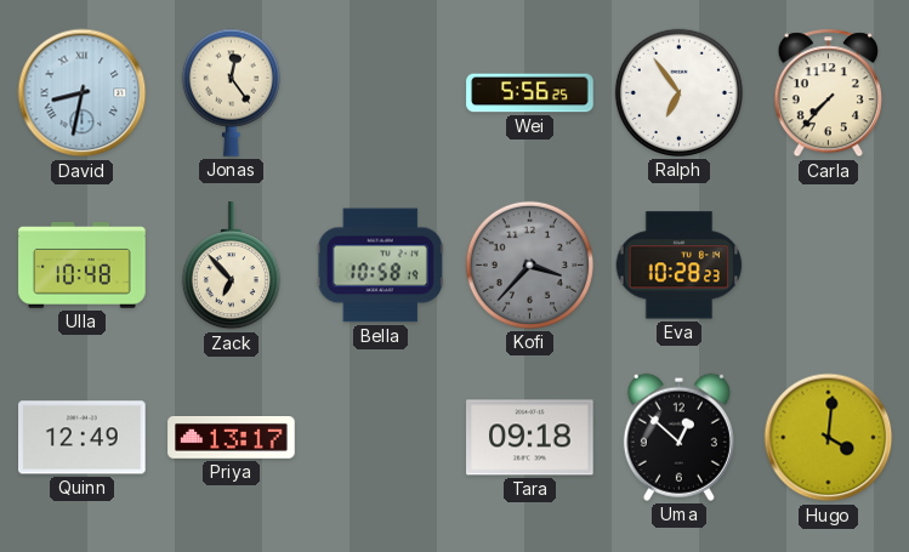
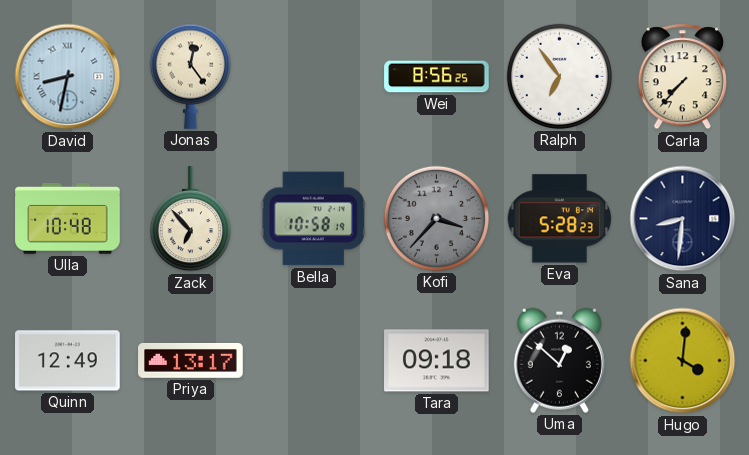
Wei: 5:56 -> 8:56
Eva: 10:28 -> 5:28
Sana: none -> 8:31
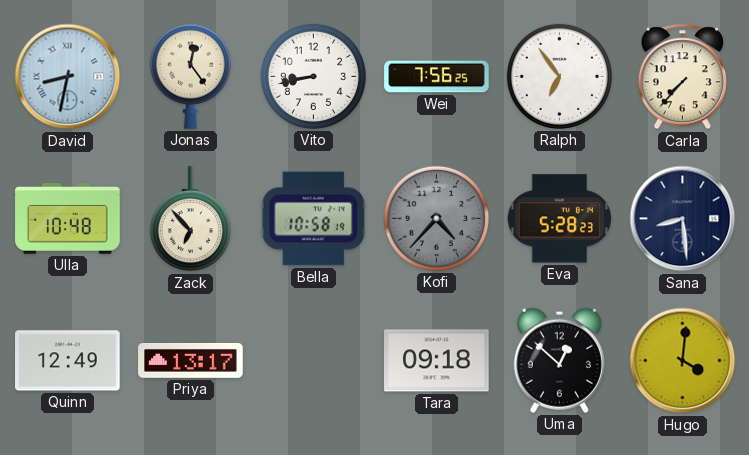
Vito: none -> 8:43
Wei: 8:56 -> 7:56
Kofi: 3:37 -> 4:37
Sana: 8:31 -> 8:29
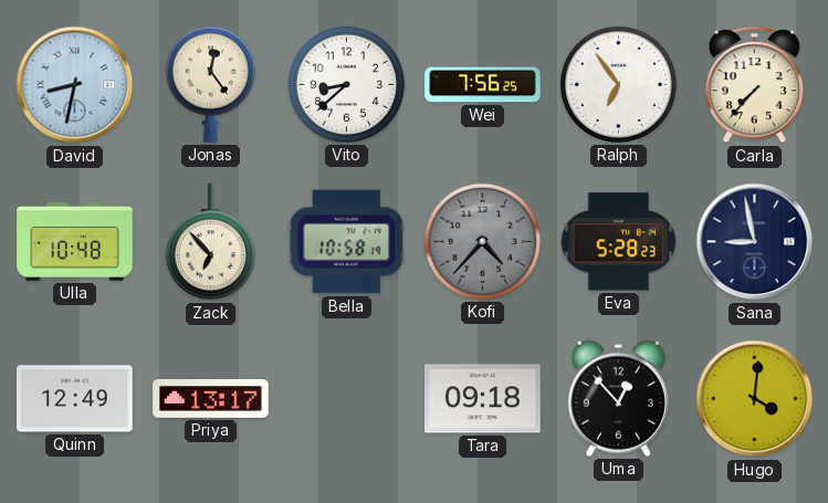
Vito: 8:43 -> 8:38
Sana: 8:29 -> 8:58
Uma: 12:52 -> 12:53
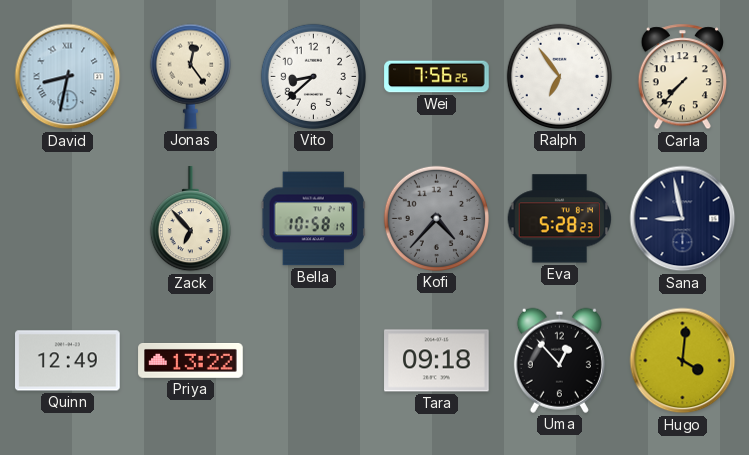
Ulla: 10:48 -> none
Priya: 13:17 -> 13:22
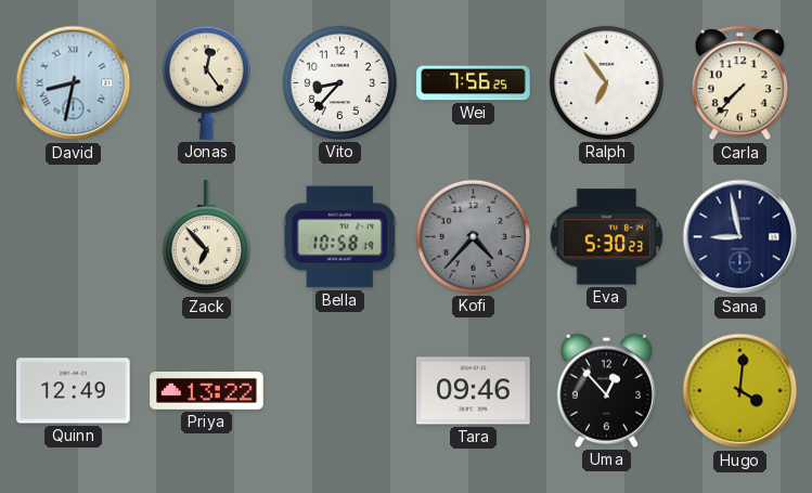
Vito: 8:38 -> 8:37
Eva: 5:28 -> 5:30
Tara: 09:18 -> 09:46
